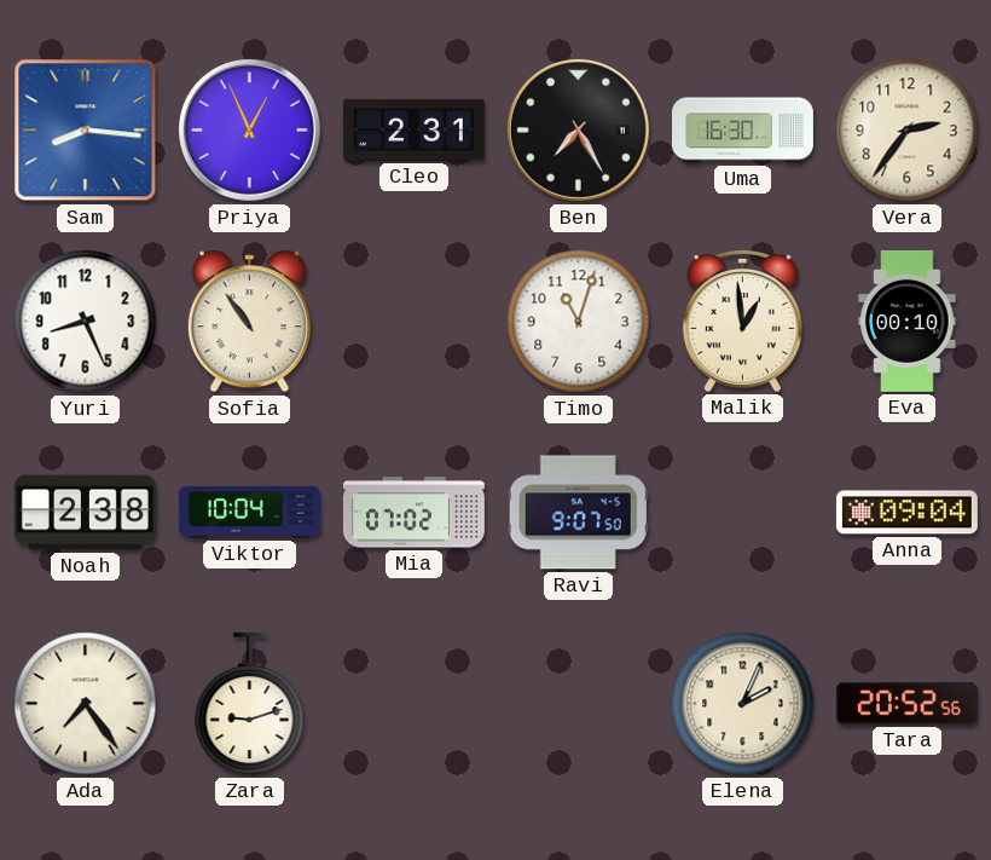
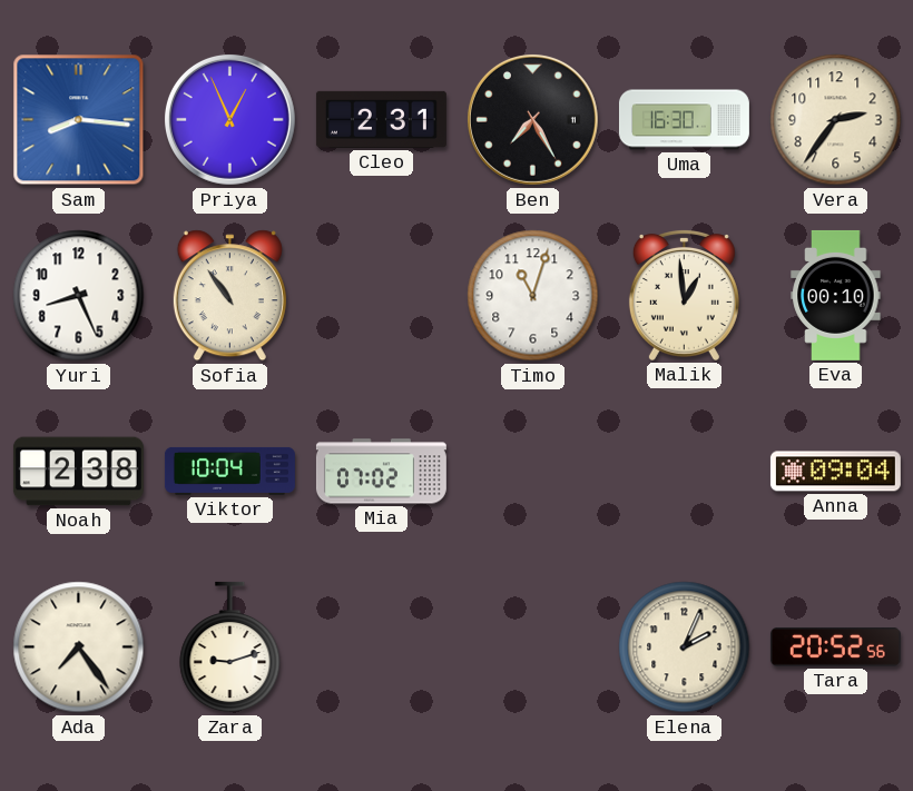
Ravi: 9:07 -> none
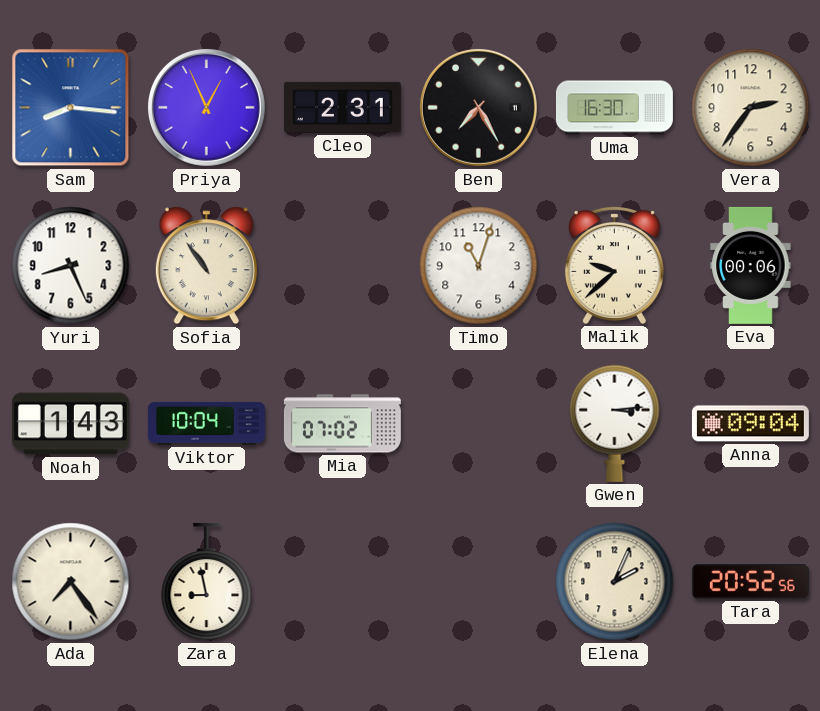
Malik: 12:59 -> 9:38
Eva: 00:10 -> 00:06
Noah: 2:38 -> 1:43
Gwen: none -> 3:14
Zara: 9:12 -> 8:58
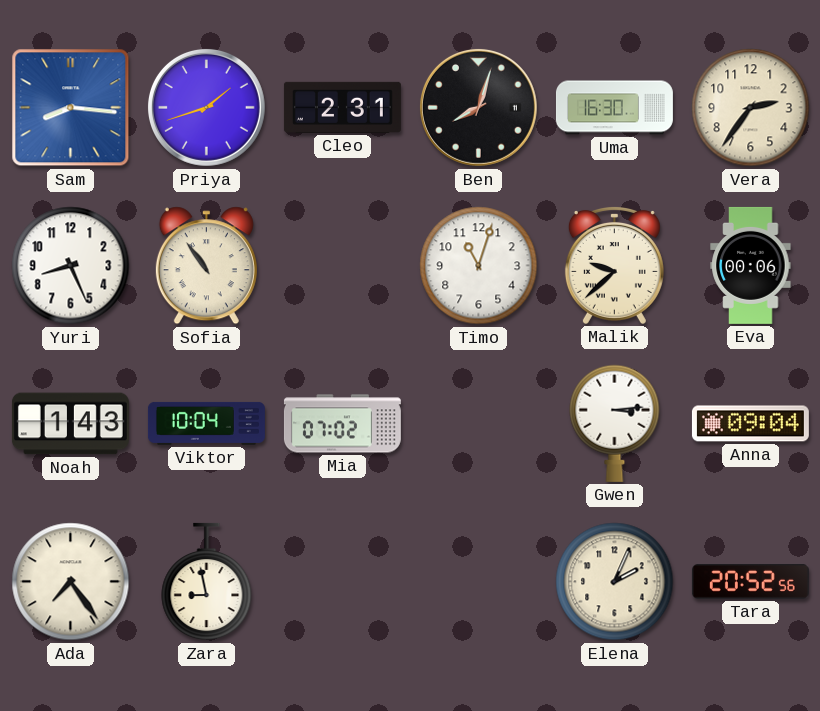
Priya: 12:56 -> 1:42
Ben: 7:25 -> 8:03
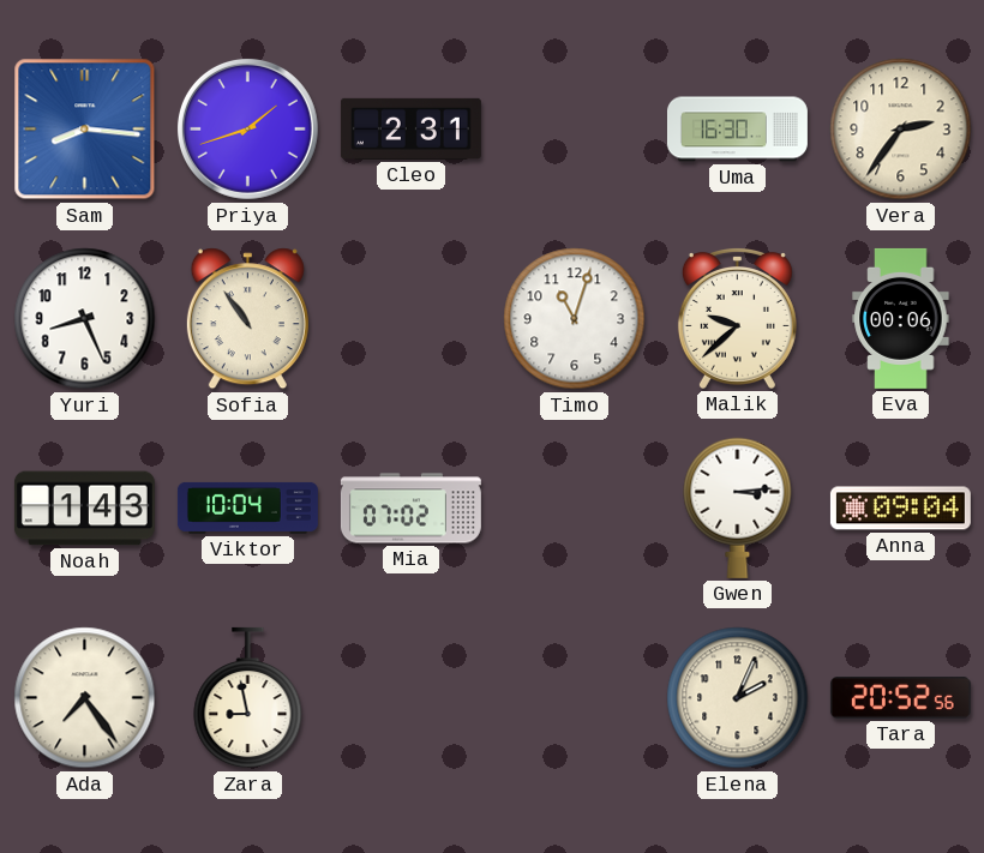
Ben: 8:03 -> none
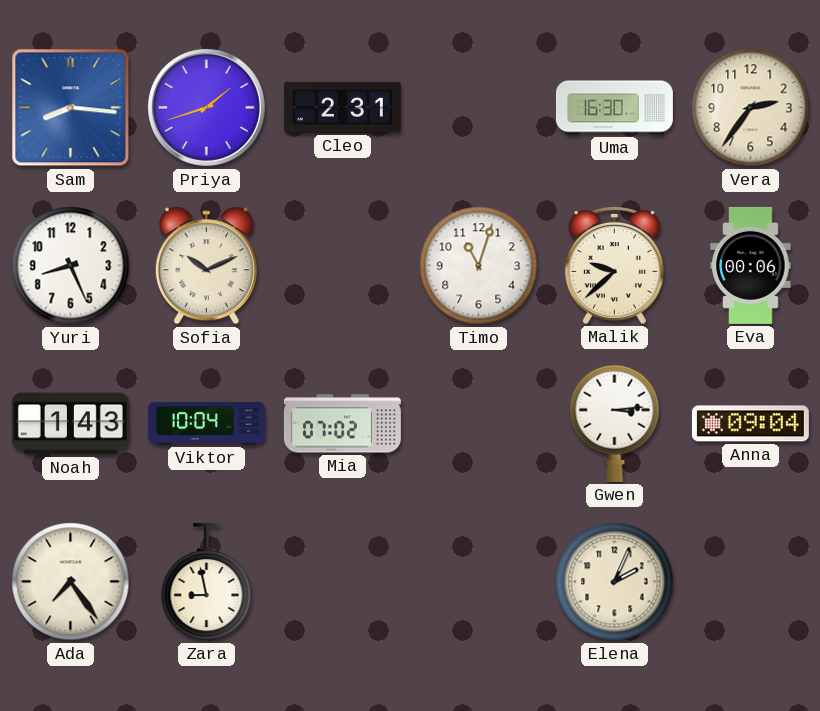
Sofia: 10:54 -> 10:11
Tara: 20:52 -> none
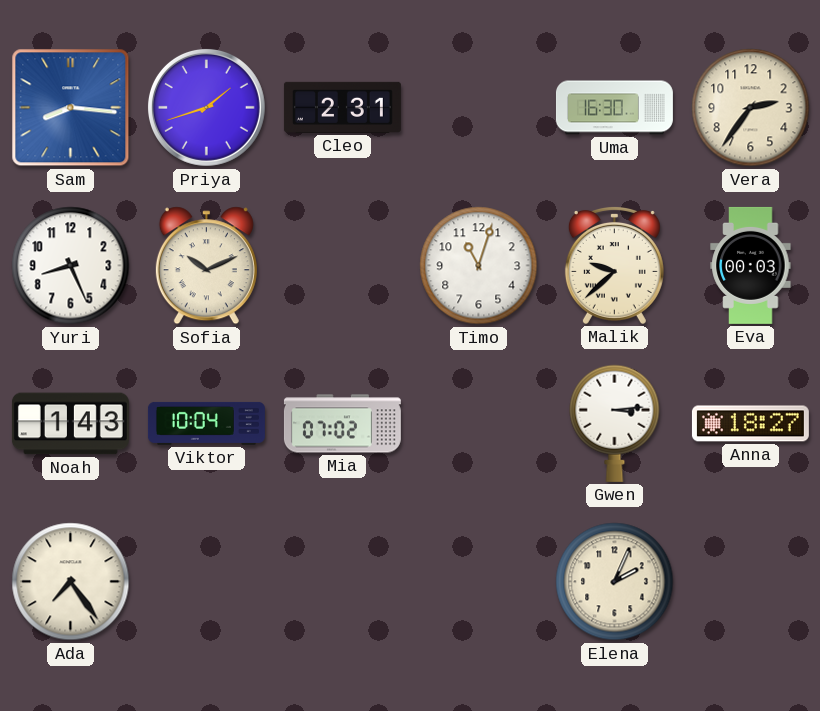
Eva: 00:06 -> 00:03
Anna: 09:04 -> 18:27
Zara: 8:58 -> none
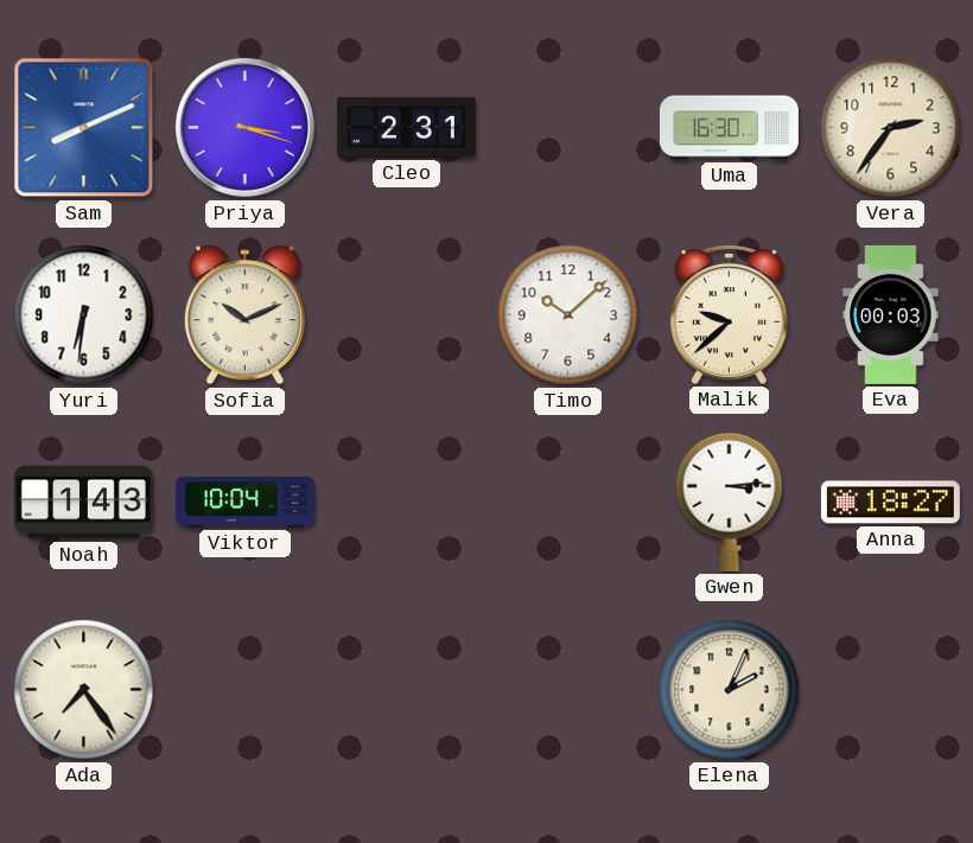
Sam: 8:16 -> 8:11
Priya: 1:42 -> 3:18
Yuri: 8:26 -> 6:31
Timo: 11:03 -> 10:08
Mia: 07:02 -> none
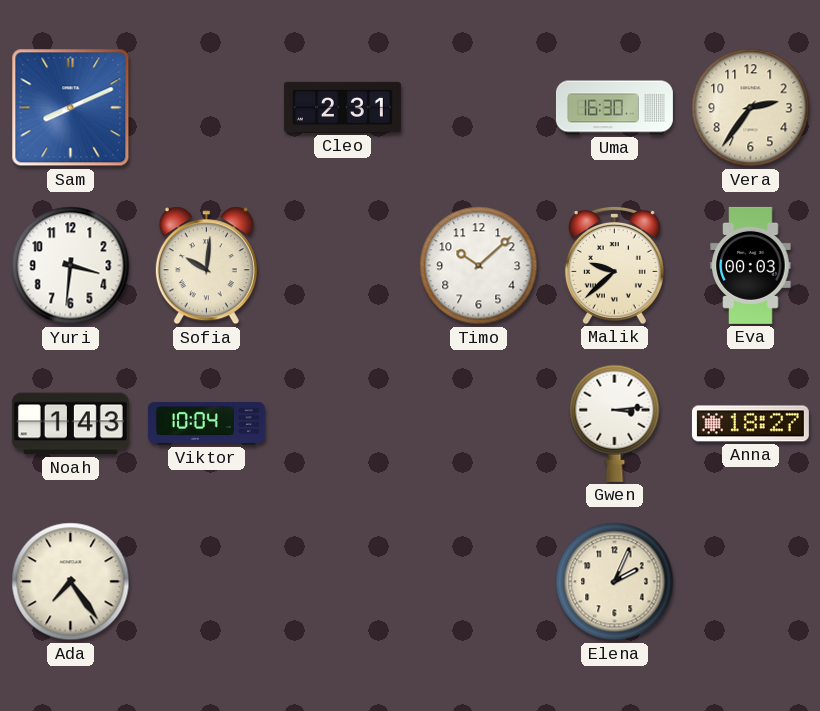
Priya: 3:18 -> none
Yuri: 6:31 -> 3:31
Sofia: 10:11 -> 10:01
